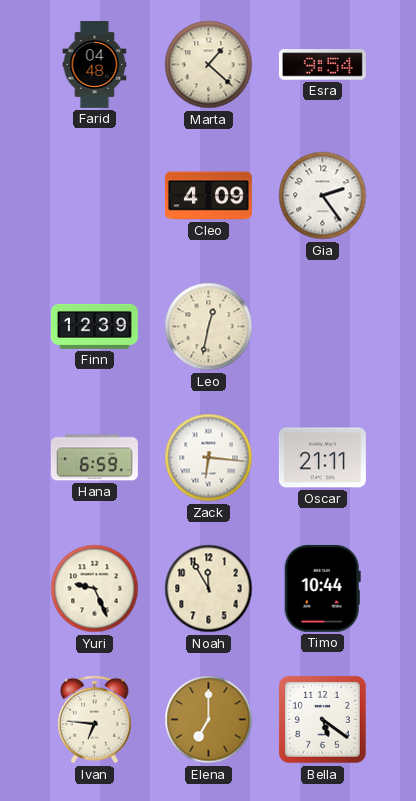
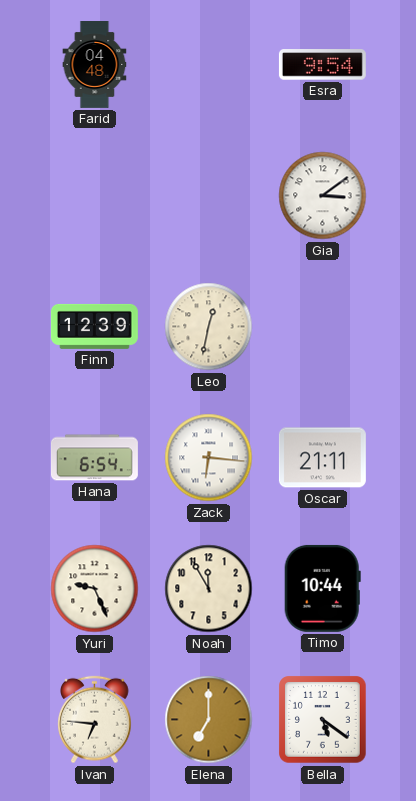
Marta: 1:22 -> none
Cleo: 4:09 -> none
Gia: 2:24 -> 3:09
Hana: 6:59 -> 6:54
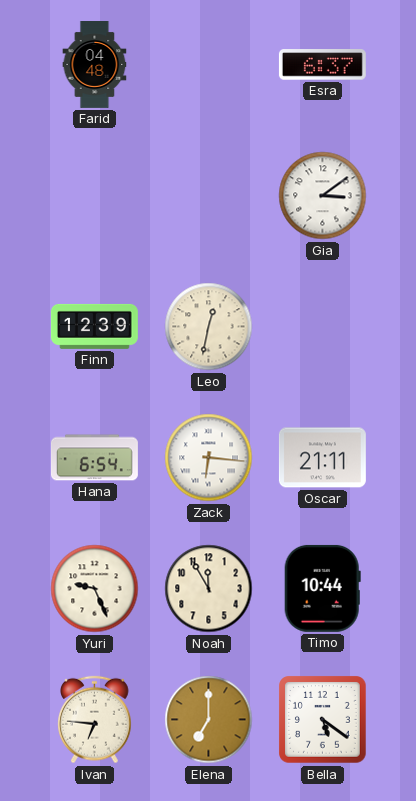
Esra: 9:54 -> 6:37
